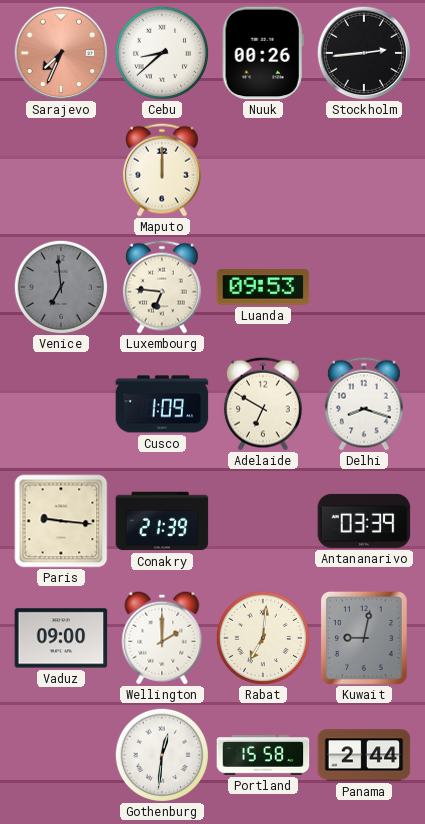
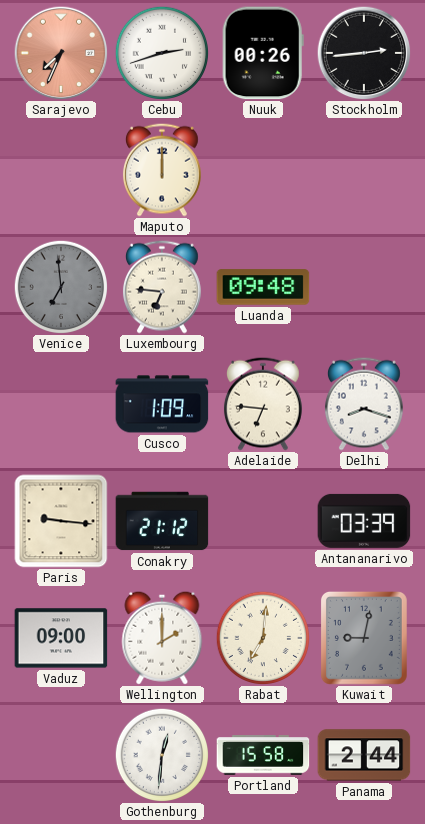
Cebu: 8:38 -> 2:42
Luanda: 09:53 -> 09:48
Adelaide: 6:50 -> 6:46
Conakry: 21:39 -> 21:12
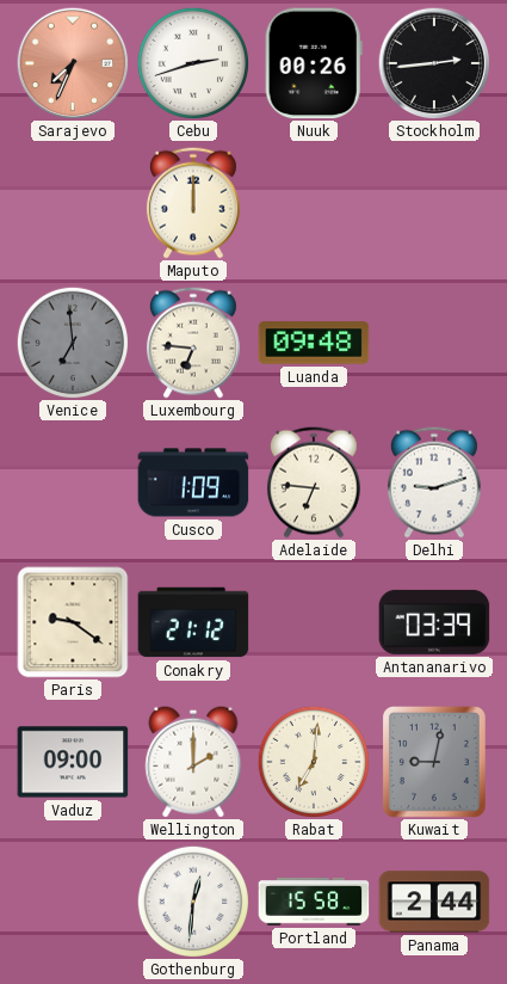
Delhi: 8:18 -> 9:12
Paris: 9:16 -> 9:21
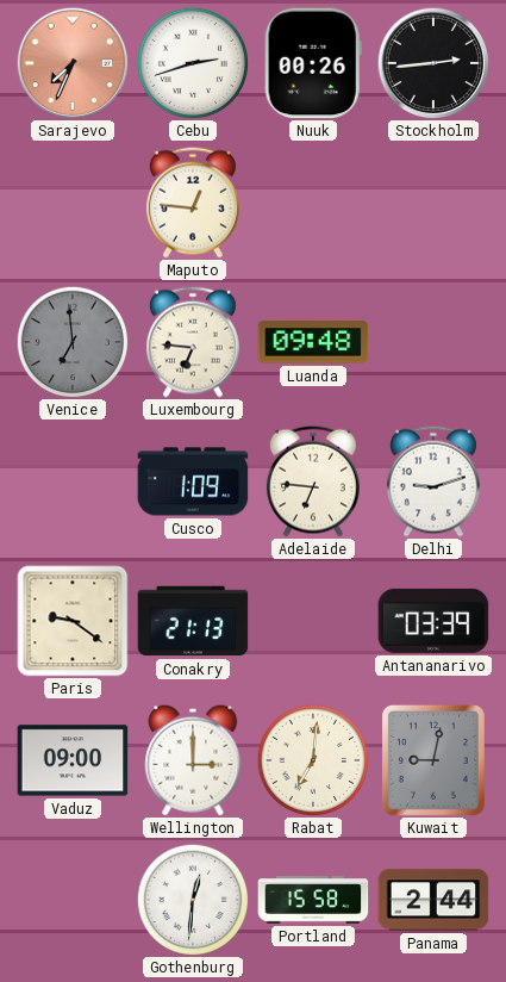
Maputo: 12:00 -> 12:46
Conakry: 21:12 -> 21:13
Wellington: 2:00 -> 3:00
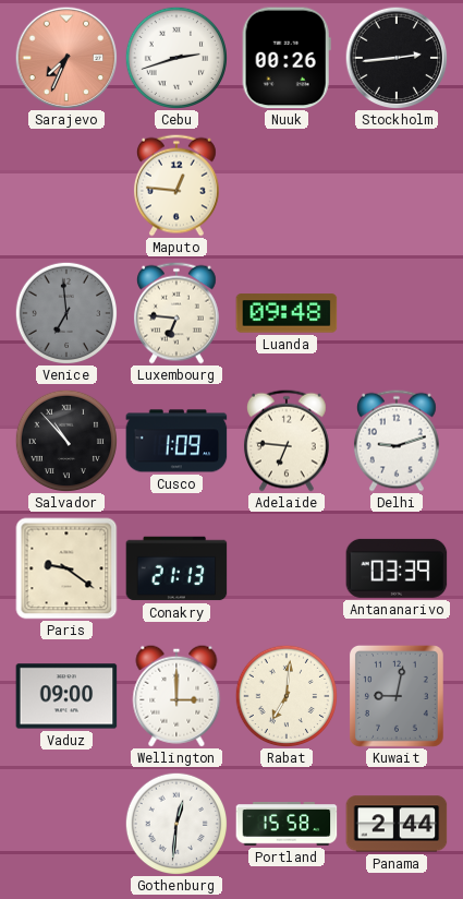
Salvador: none -> 10:53
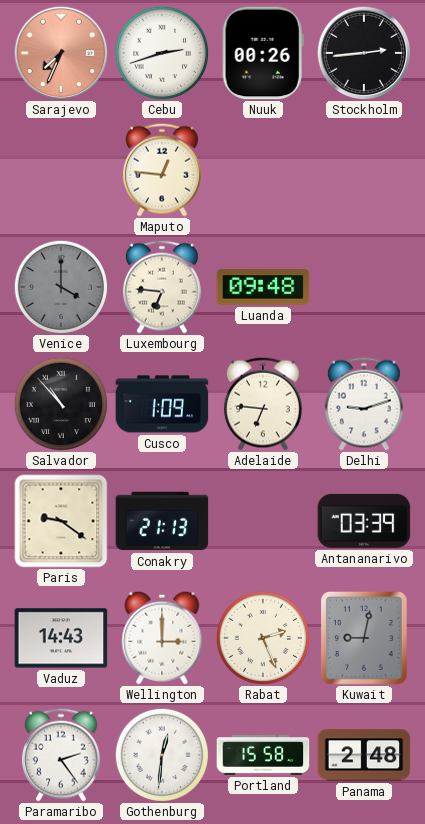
Venice: 6:59 -> 4:00
Vaduz: 09:00 -> 14:43
Rabat: 7:01 -> 2:26
Paramaribo: none -> 2:24
Panama: 2:44 -> 2:48
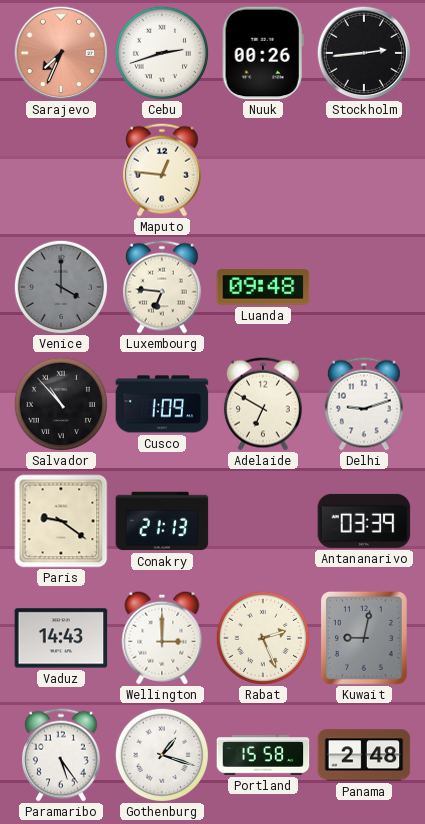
Adelaide: 6:46 -> 6:50
Paramaribo: 2:24 -> 5:24
Gothenburg: 12:31 -> 1:18
